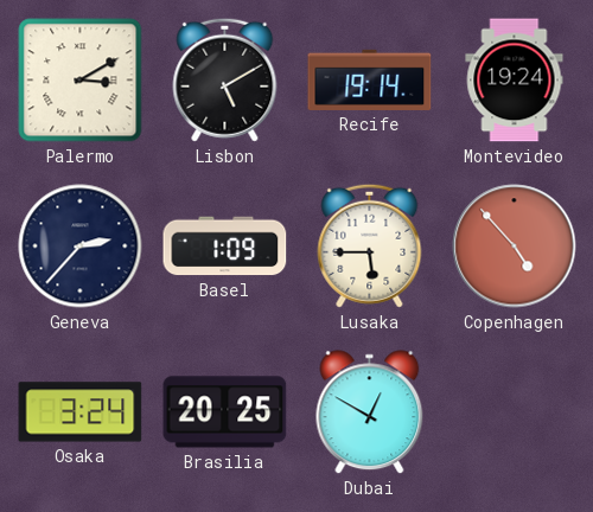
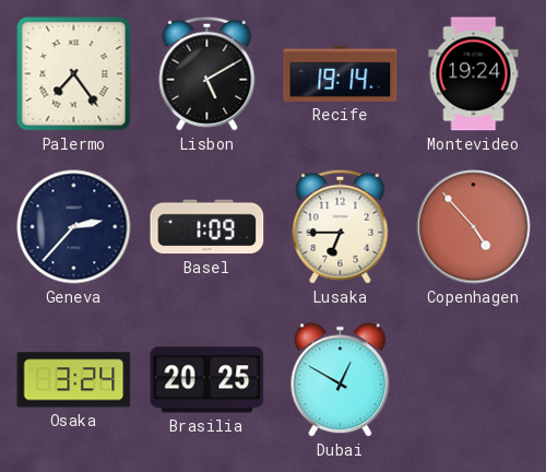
Palermo: 3:10 -> 7:24
Lusaka: 5:45 -> 6:45
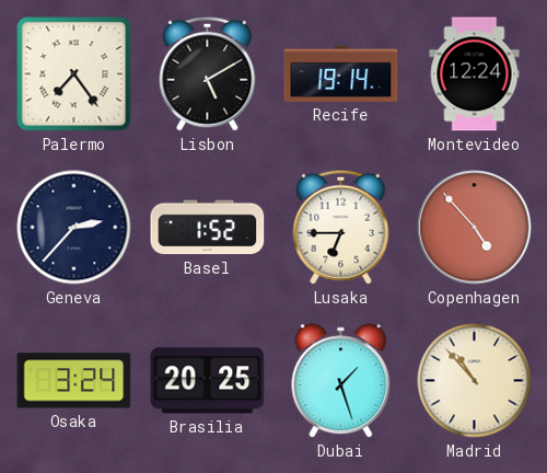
Montevideo: 19:24 -> 12:24
Basel: 1:09 -> 1:52
Dubai: 12:50 -> 1:27
Madrid: none -> 10:53
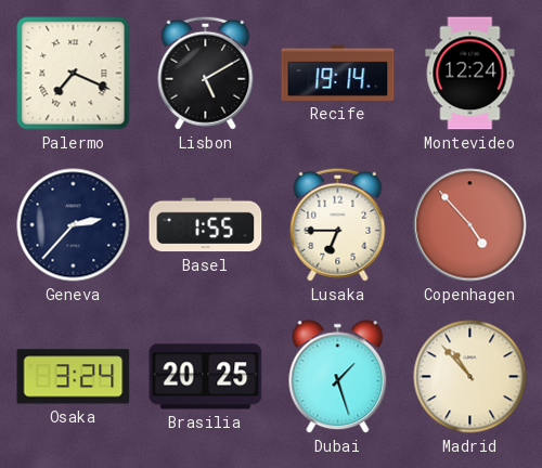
Palermo: 7:24 -> 7:19
Basel: 1:52 -> 1:55
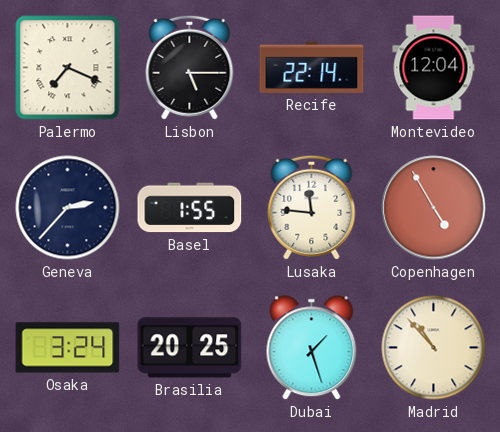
Lisbon: 5:10 -> 5:15
Recife: 19:14 -> 22:14
Montevideo: 12:24 -> 12:04
Lusaka: 6:45 -> 11:46
Copenhagen: 4:53 -> 4:55
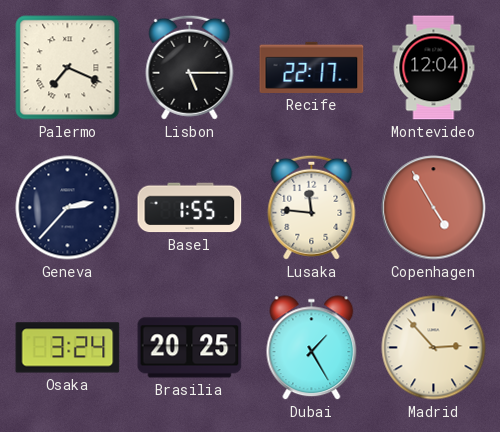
Recife: 22:14 -> 22:17
Dubai: 1:27 -> 1:25
Madrid: 10:53 -> 2:53
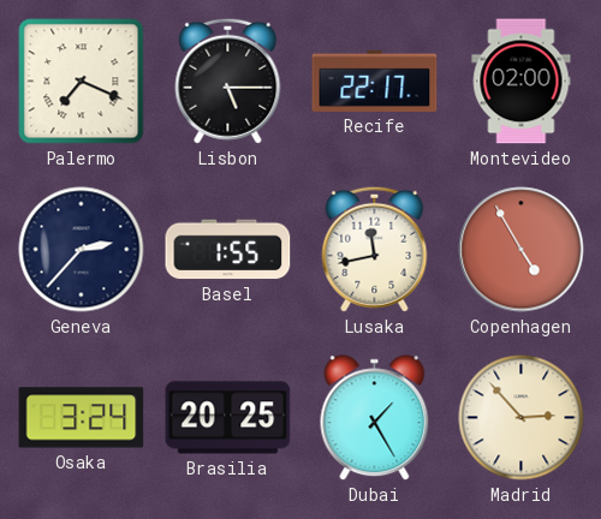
Montevideo: 12:04 -> 02:00
Lusaka: 11:46 -> 11:43
